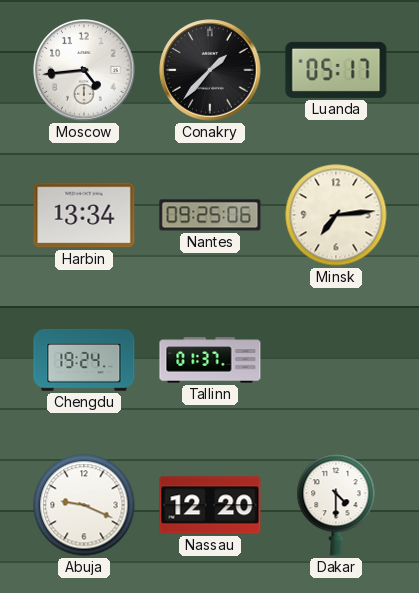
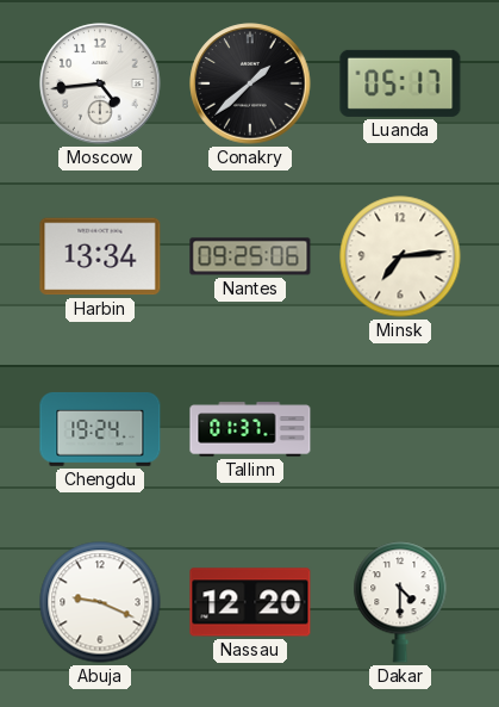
Conakry: 1:37 -> 1:38
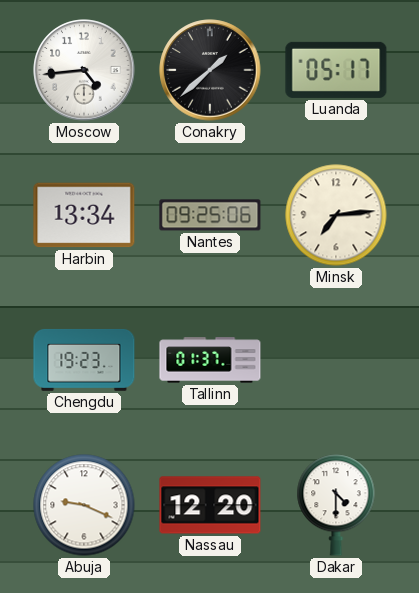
Chengdu: 19:24 -> 19:23
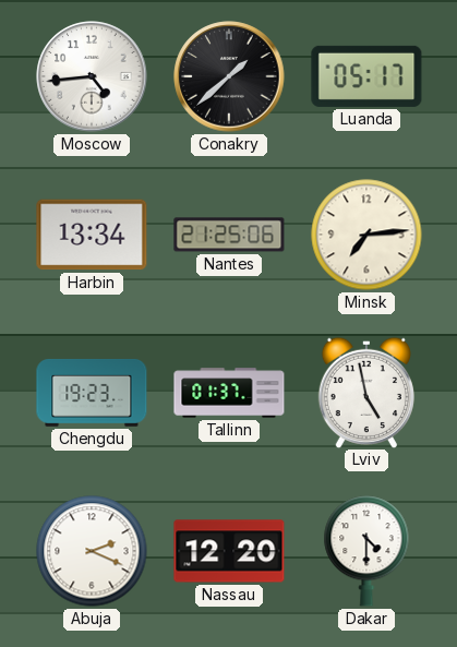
Nantes: 09:25 -> 21:25
Lviv: none -> 4:58
Abuja: 9:19 -> 2:19
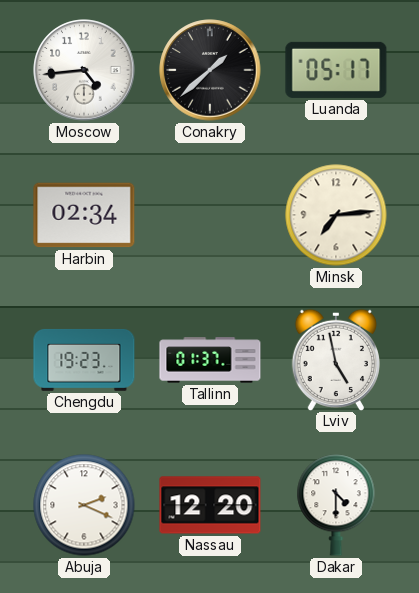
Harbin: 13:34 -> 02:34
Nantes: 21:25 -> none
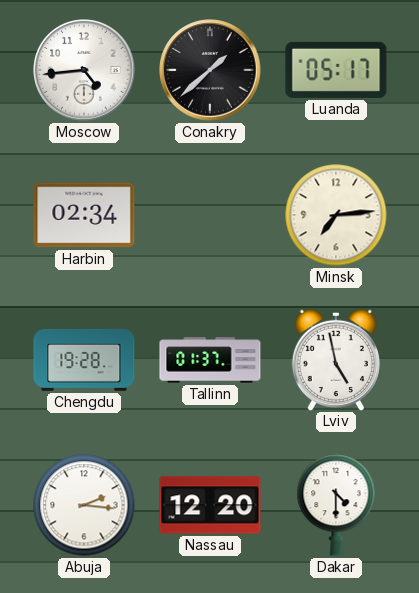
Chengdu: 19:23 -> 19:28
Abuja: 2:19 -> 2:16
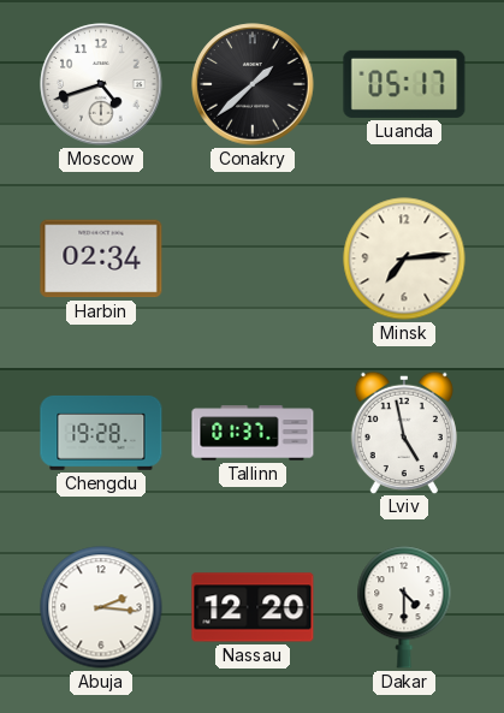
Moscow: 4:44 -> 4:42
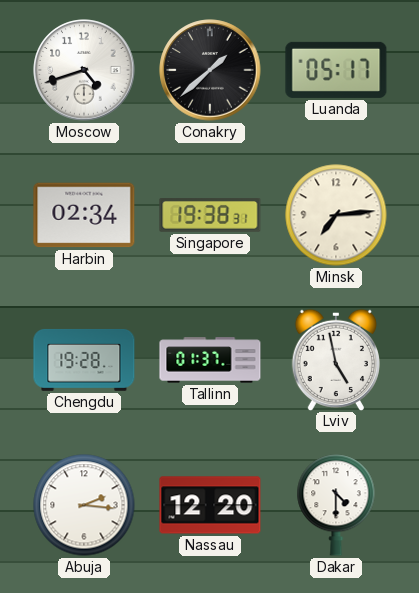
Singapore: none -> 19:38
